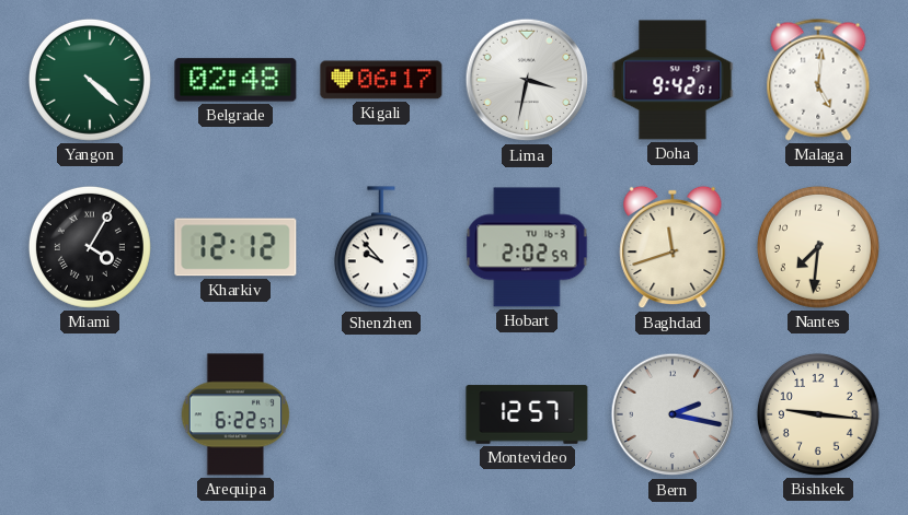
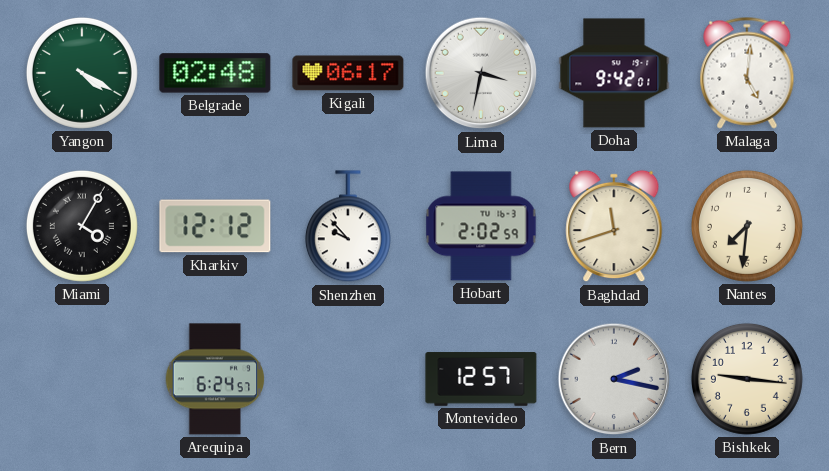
Yangon: 4:22 -> 4:20
Arequipa: 6:22 -> 6:24
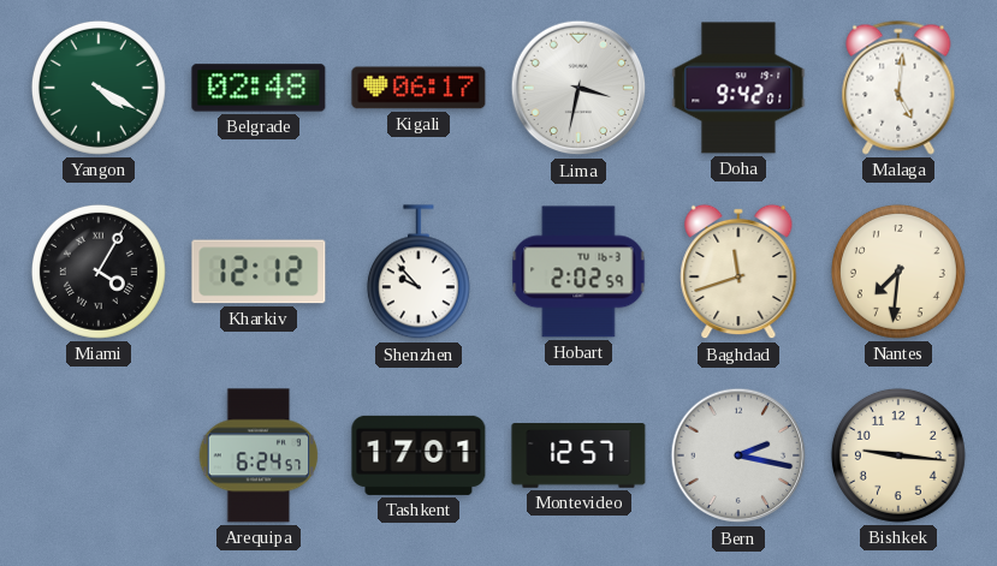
Tashkent: none -> 17:01
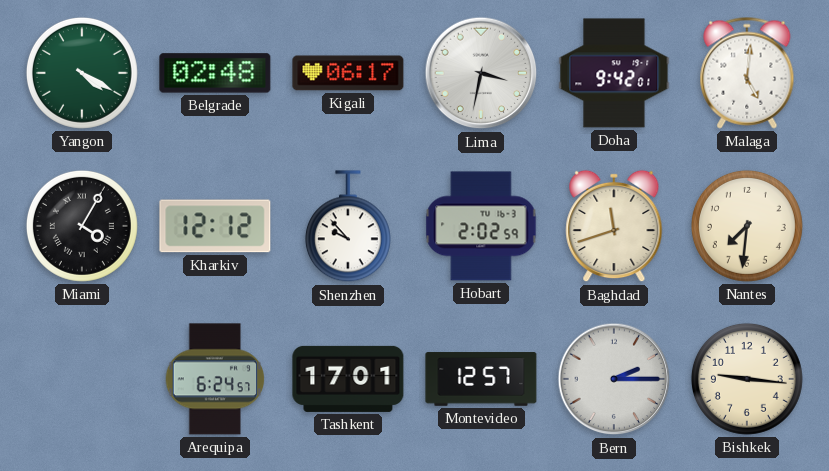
Bern: 2:17 -> 2:15
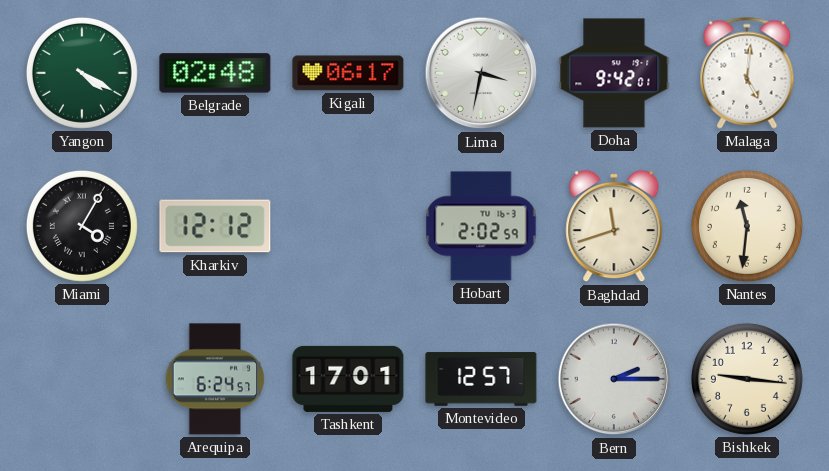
Shenzhen: 9:53 -> none
Nantes: 7:31 -> 11:31
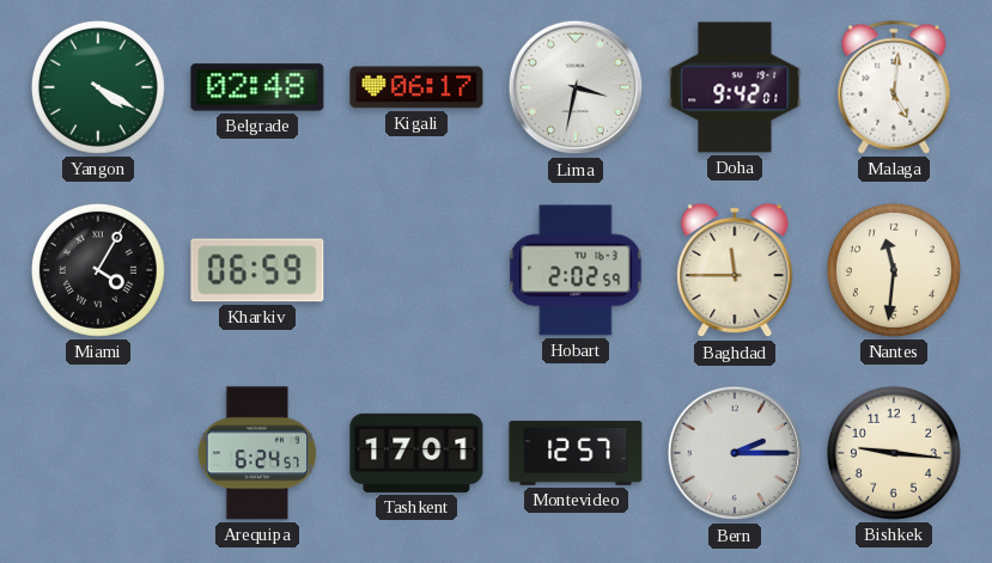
Kharkiv: 12:12 -> 06:59
Baghdad: 11:42 -> 11:45
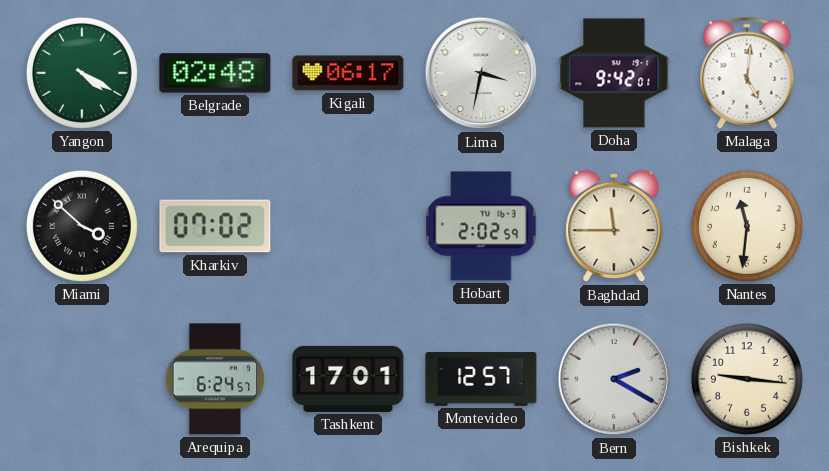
Miami: 4:05 -> 3:52
Kharkiv: 06:59 -> 07:02
Bern: 2:15 -> 2:20
